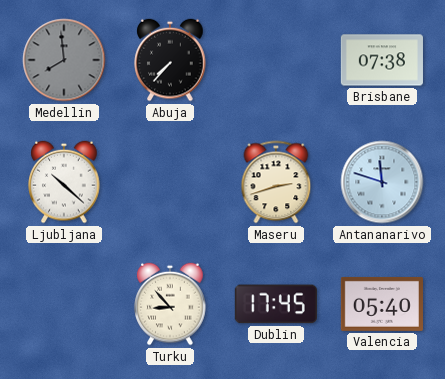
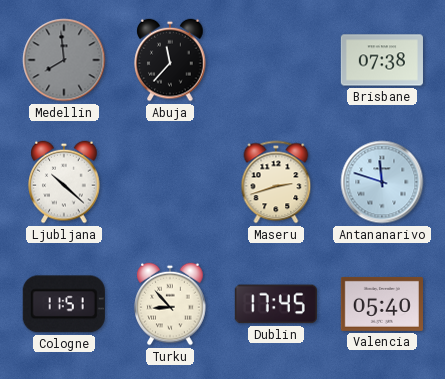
Abuja: 7:37 -> 11:37
Cologne: none -> 11:51
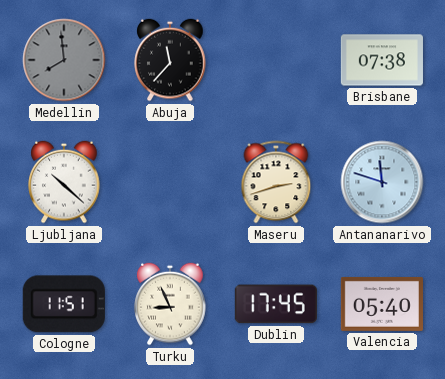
Turku: 8:53 -> 8:56
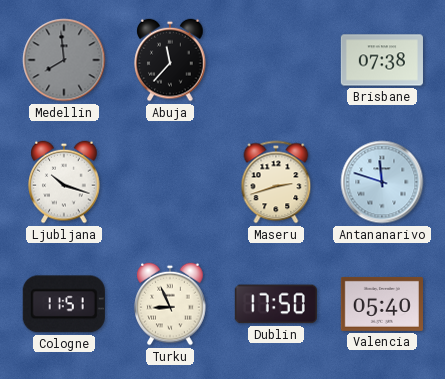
Ljubljana: 10:22 -> 10:18
Dublin: 17:45 -> 17:50
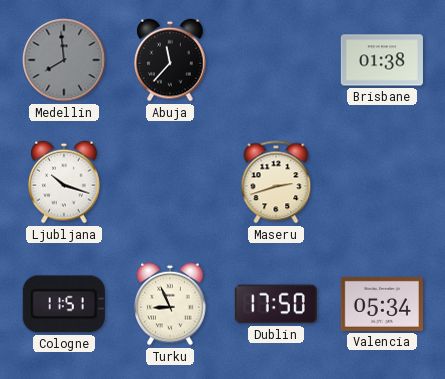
Brisbane: 07:38 -> 01:38
Antananarivo: 11:48 -> none
Valencia: 05:40 -> 05:34
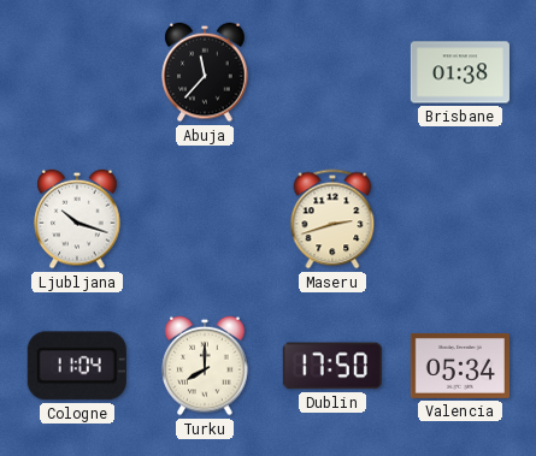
Medellin: 7:59 -> none
Cologne: 11:51 -> 11:04
Turku: 8:56 -> 8:00
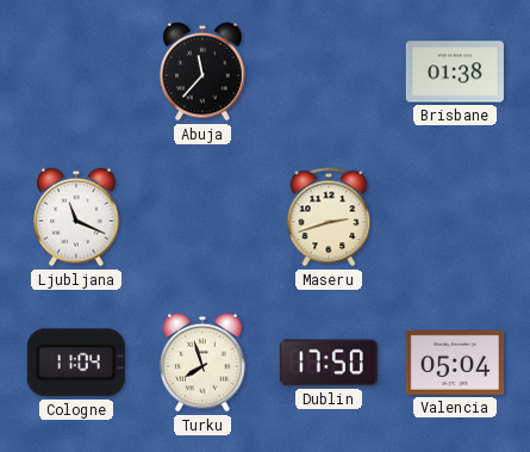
Ljubljana: 10:18 -> 11:19
Turku: 8:00 -> 7:57
Valencia: 05:34 -> 05:04
